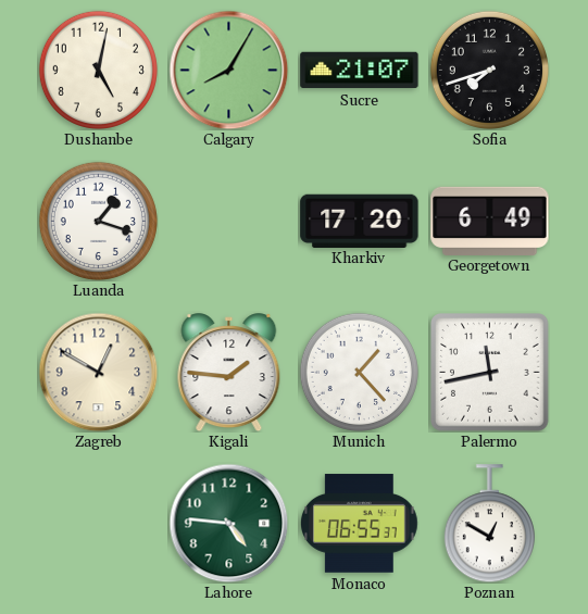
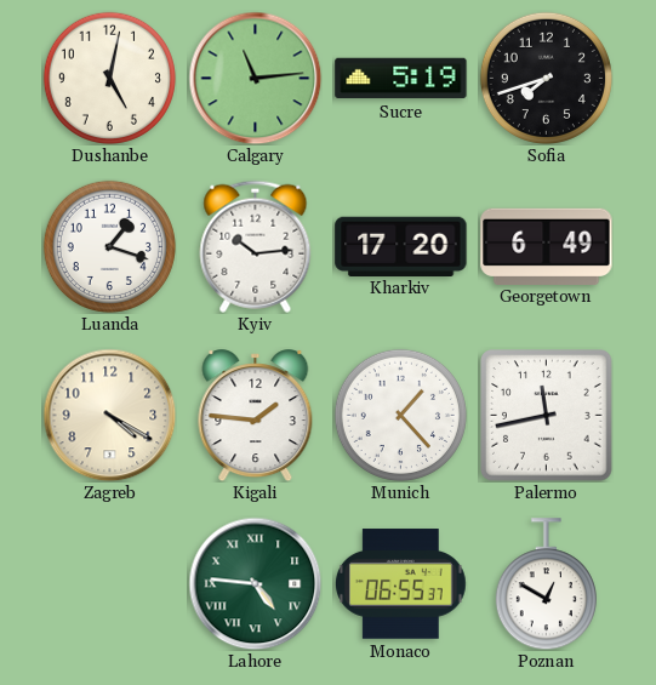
Calgary: 8:05 -> 11:14
Sucre: 21:07 -> 5:19
Kyiv: none -> 10:14
Zagreb: 12:50 -> 4:20
Lahore numerals: Arabic -> Roman
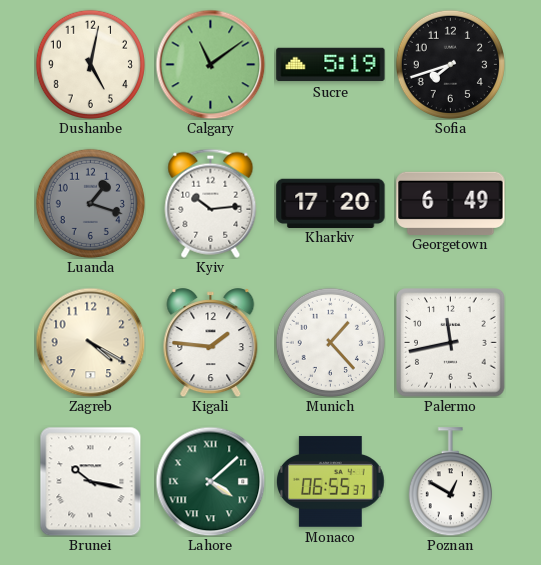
Calgary: 11:14 -> 11:09
Luanda dial: white -> grey
Brunei: none -> 10:17
Lahore: 4:46 -> 4:08
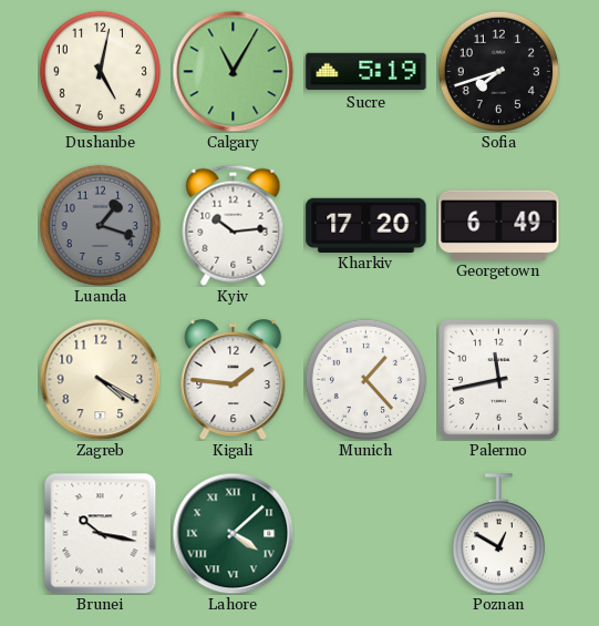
Calgary: 11:09 -> 11:05
Monaco: 06:55 -> none
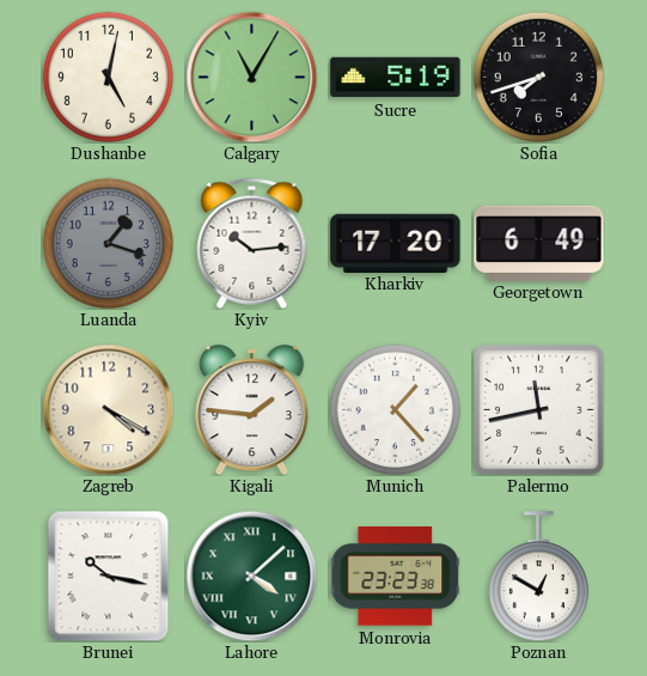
Monrovia: none -> 23:23
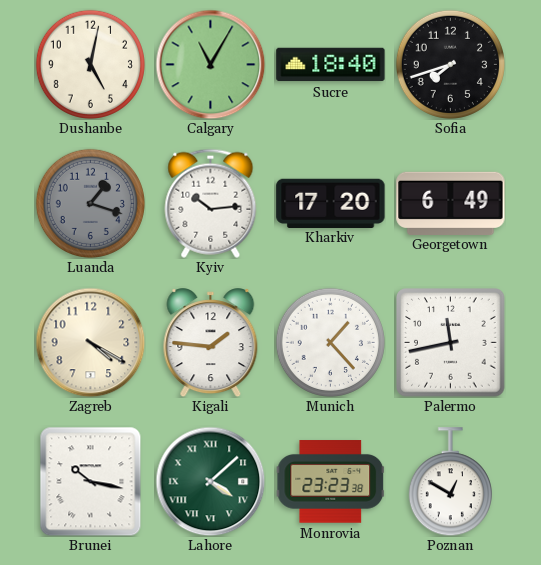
Sucre: 5:19 -> 18:40
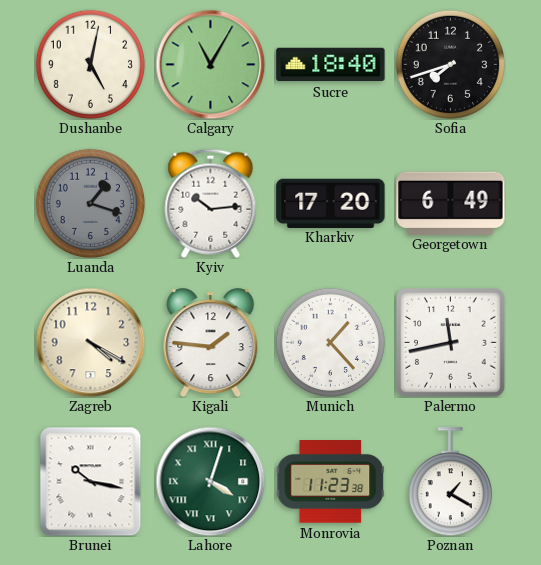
Lahore: 4:08 -> 4:03
Monrovia: 23:23 -> 11:23
Poznan: 12:50 -> 1:20
